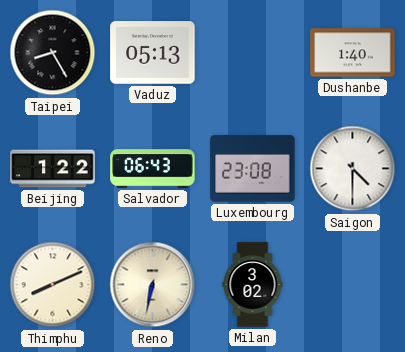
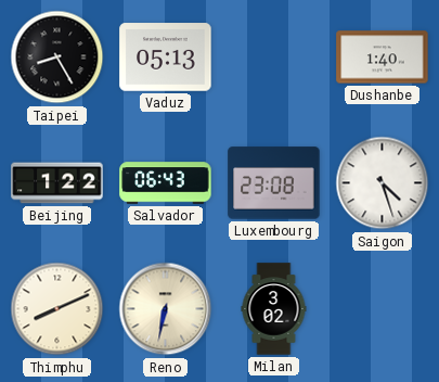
Saigon: 4:30 -> 4:27
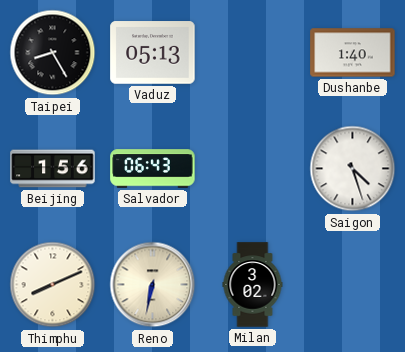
Beijing: 1:22 -> 1:56
Luxembourg: 23:08 -> none
